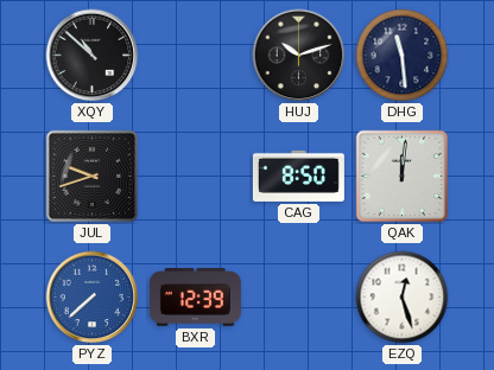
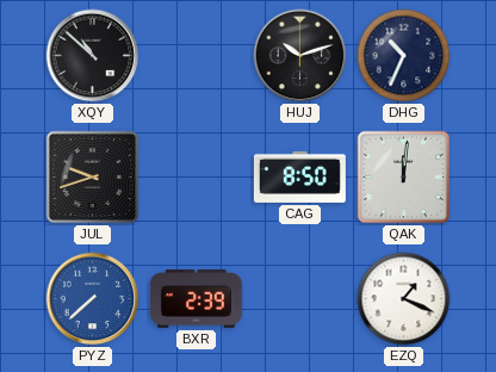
DHG: 11:29 -> 10:34
BXR: 12:39 -> 2:39
EZQ: 12:27 -> 1:19
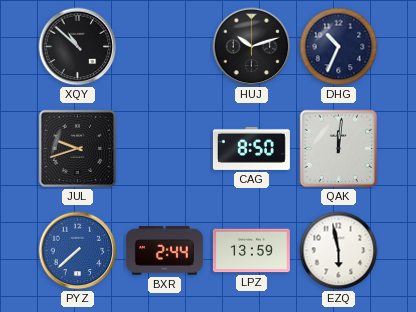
BXR: 2:39 -> 2:44
LPZ: none -> 13:59
EZQ: 1:19 -> 5:58
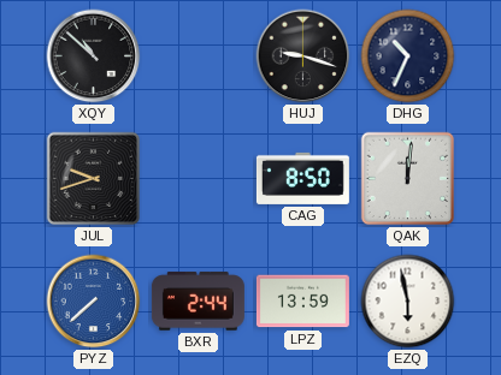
HUJ: 10:12 -> 9:18
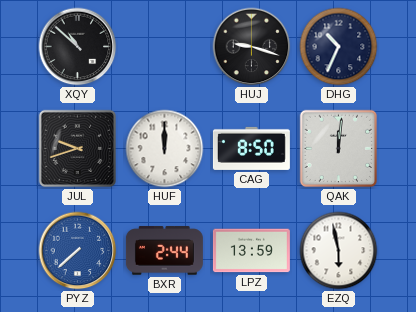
HUF: none -> 12:00
